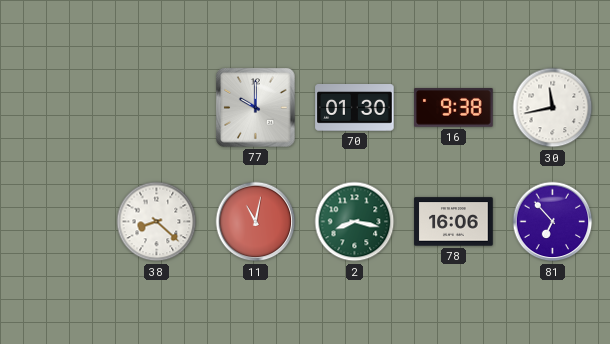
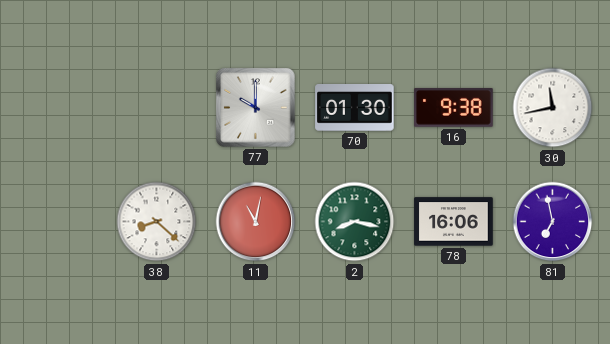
81: 6:53 -> 6:58
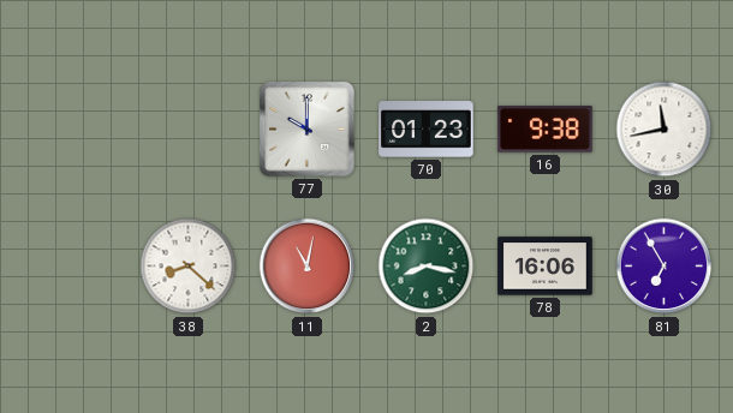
70: 01:30 -> 01:23
81: 6:58 -> 6:55
